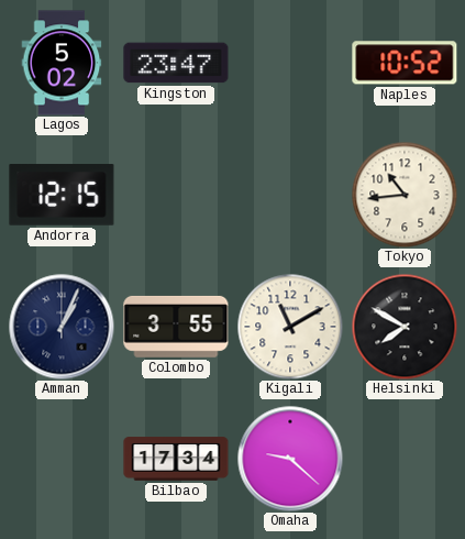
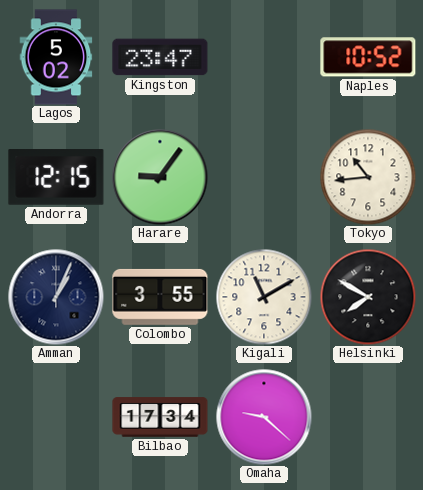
Harare: none -> 9:06
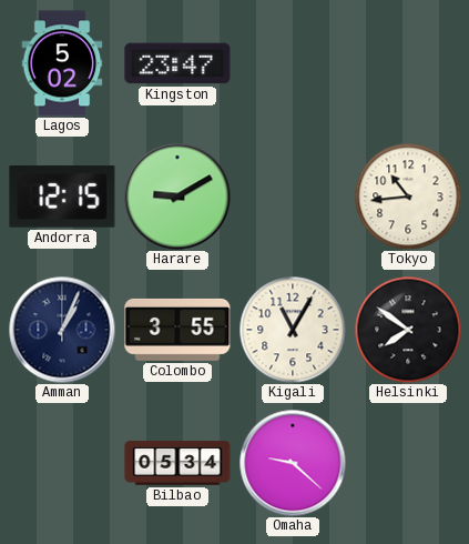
Naples: 10:52 -> none
Harare: 9:06 -> 9:10
Kigali: 11:10 -> 11:05
Helsinki: 7:50 -> 7:51
Bilbao: 17:34 -> 05:34
